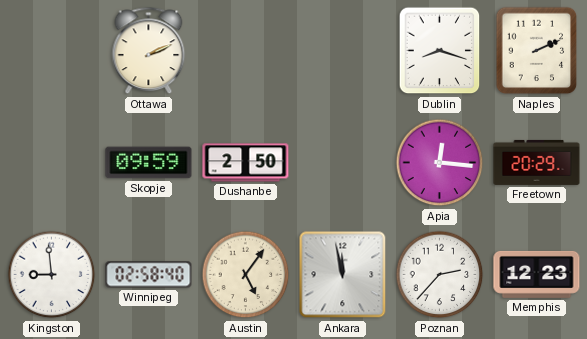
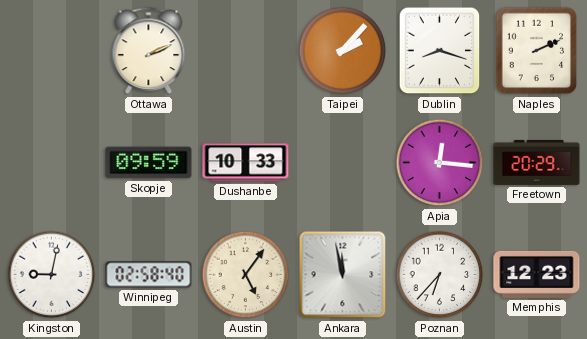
Taipei: none -> 2:07
Dushanbe: 2:50 -> 10:33
Kingston: 8:59 -> 9:02
Poznan: 2:37 -> 6:37
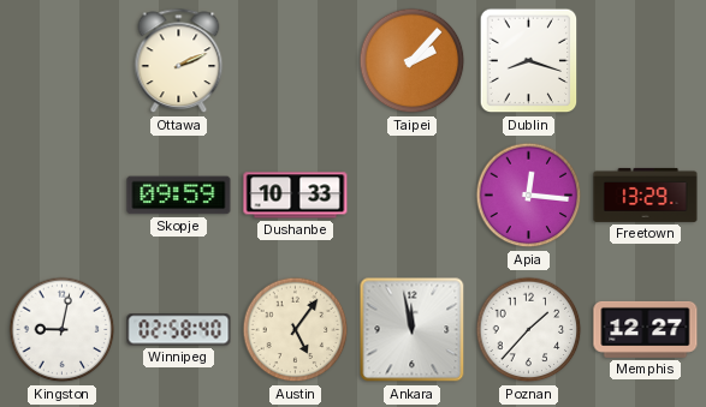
Naples: 2:11 -> none
Freetown: 20:29 -> 13:29
Poznan: 6:37 -> 1:37
Memphis: 12:23 -> 12:27
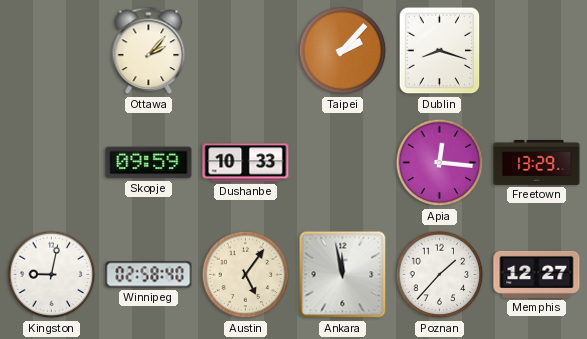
Ottawa: 2:11 -> 2:07
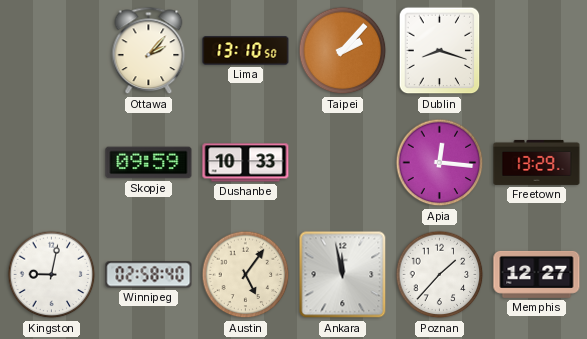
Lima: none -> 13:10
